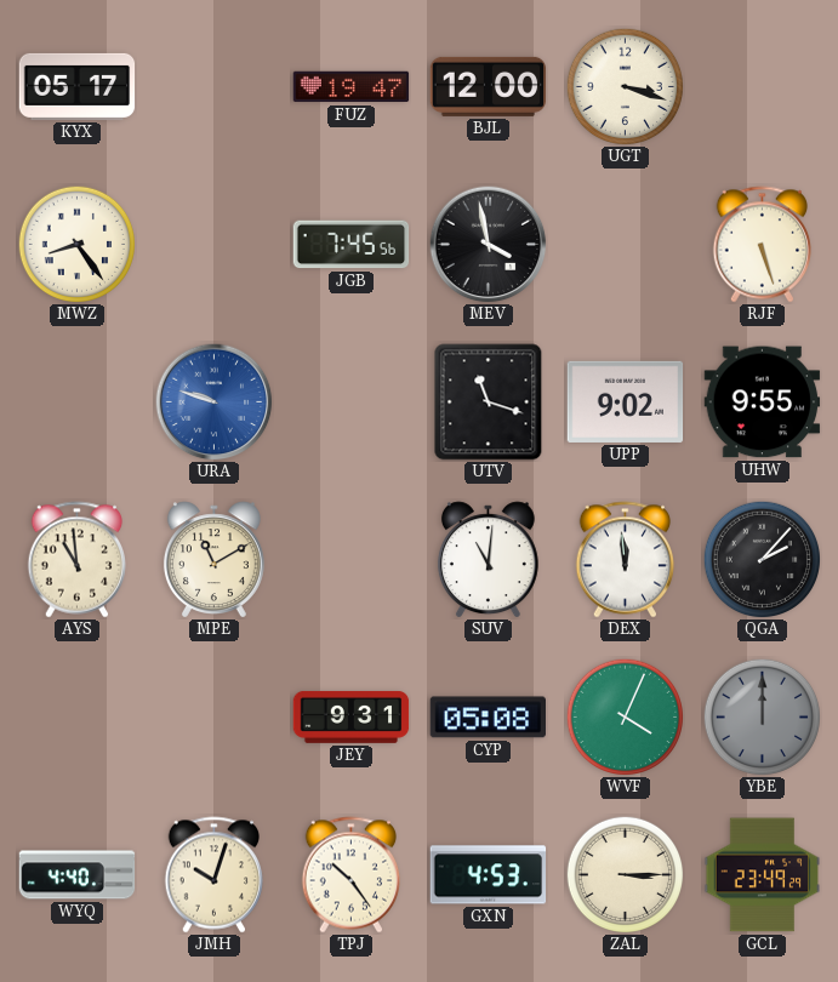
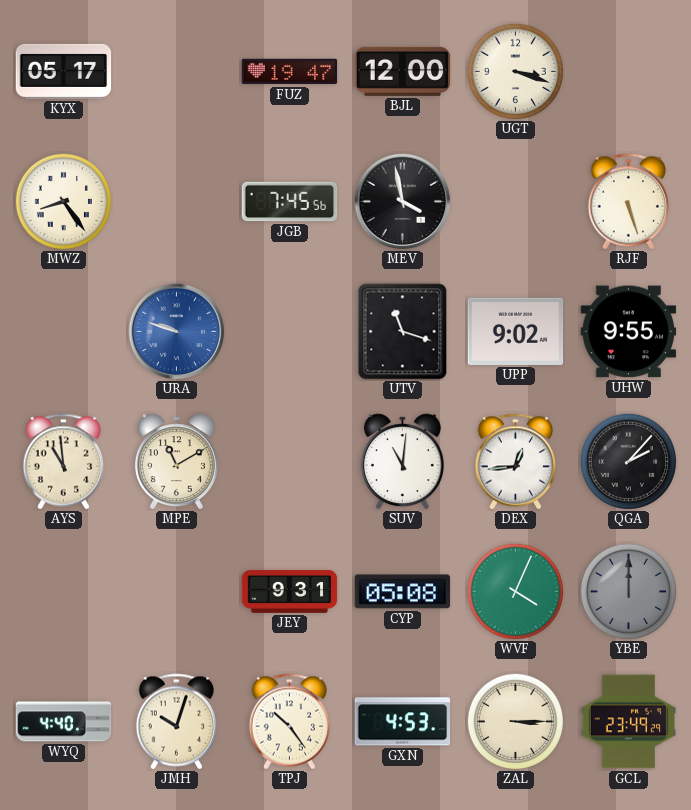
DEX: 11:59 -> 12:44
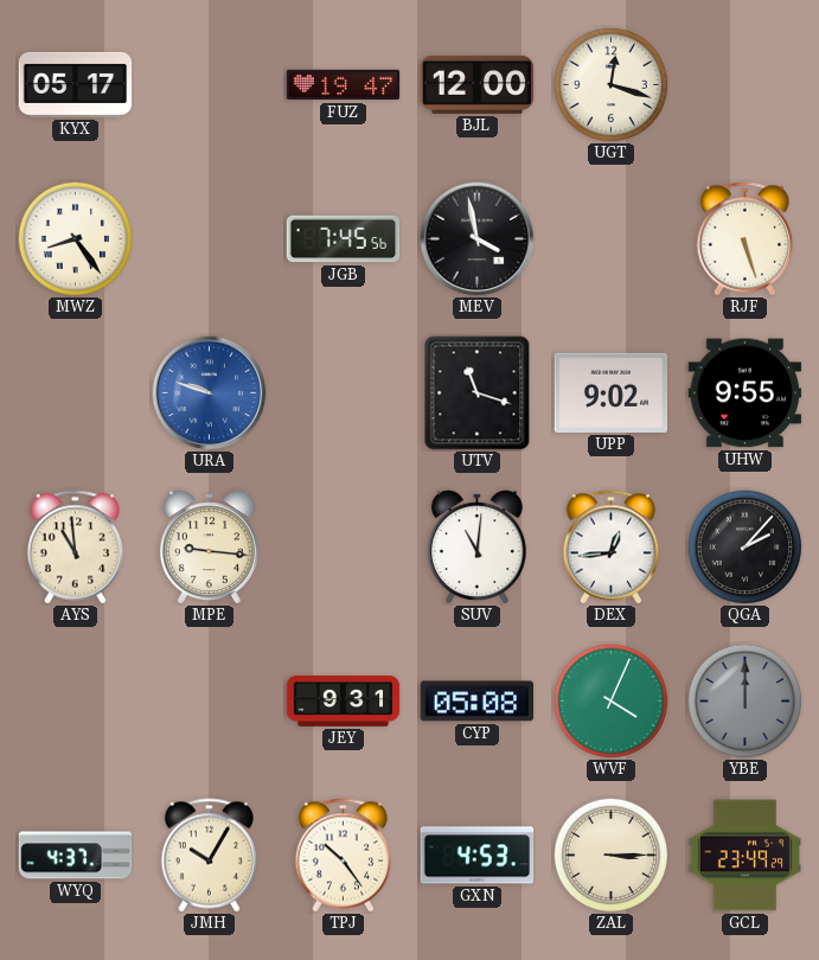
UGT: 3:18 -> 12:18
MPE: 11:10 -> 9:16
WYQ: 4:40 -> 4:37
JMH: 10:03 -> 10:05
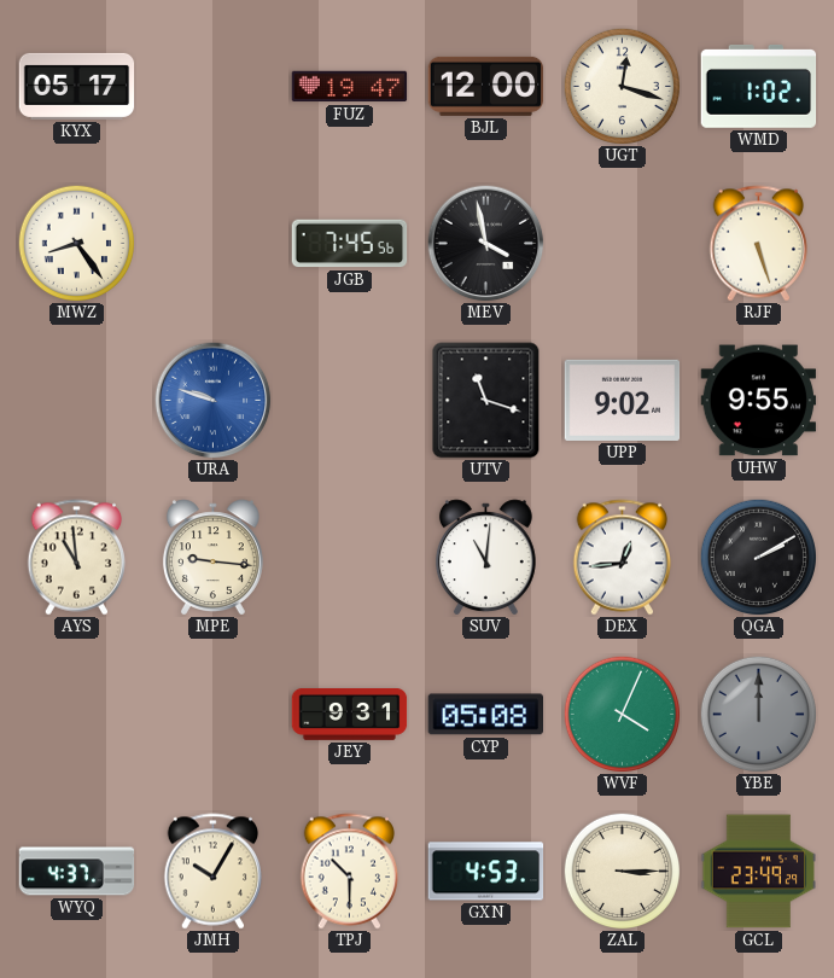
WMD: none -> 1:02
QGA: 2:07 -> 2:10
TPJ: 10:24 -> 10:30
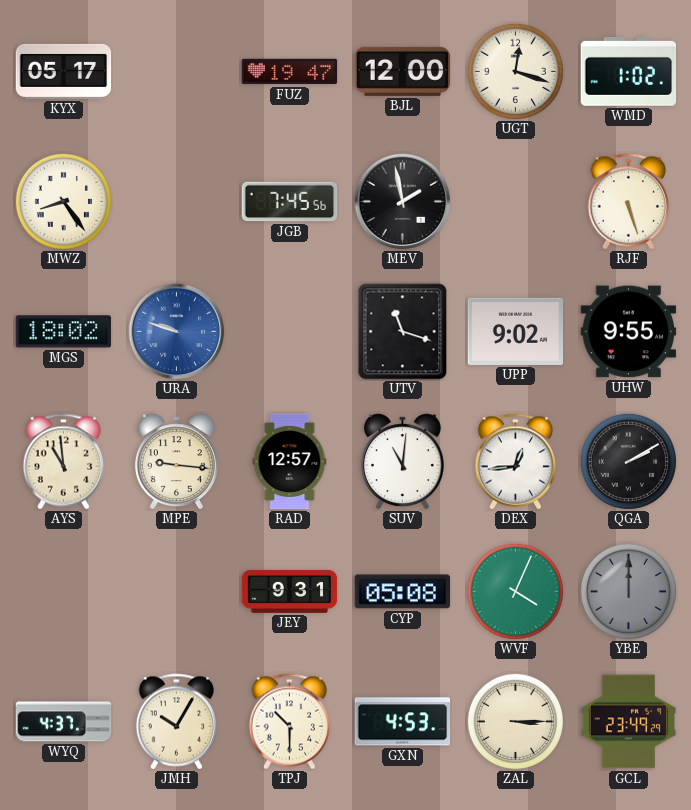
MEV: 3:58 -> 1:58
MGS: none -> 18:02
RAD: none -> 12:57
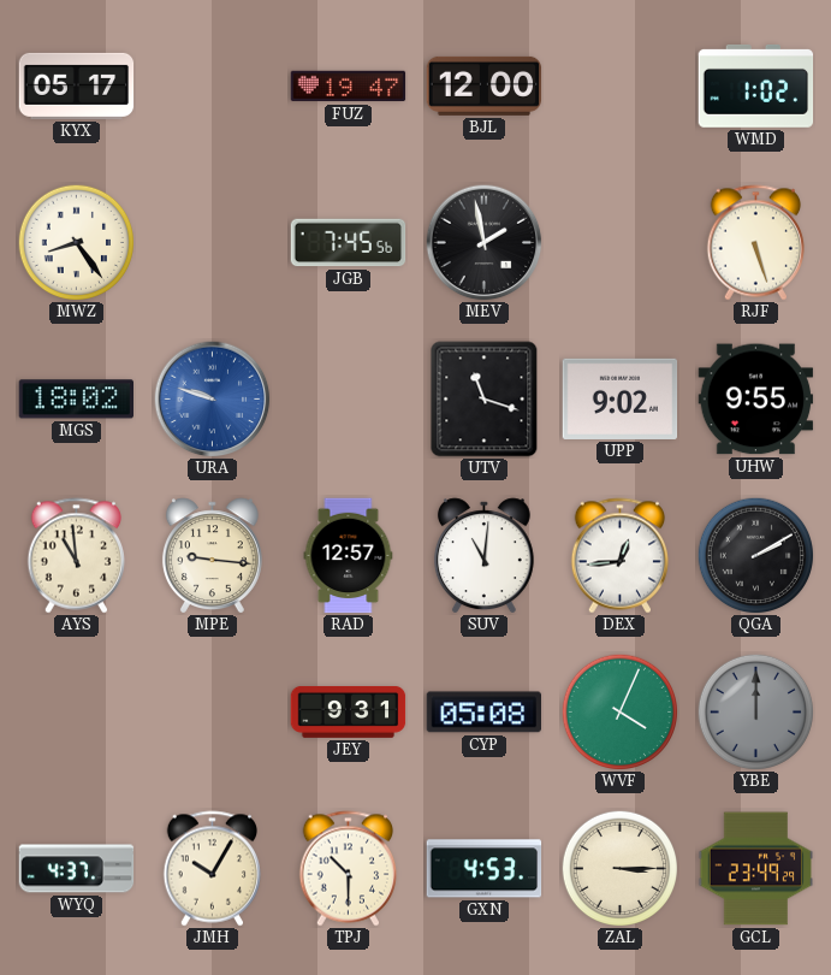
UGT: 12:18 -> none
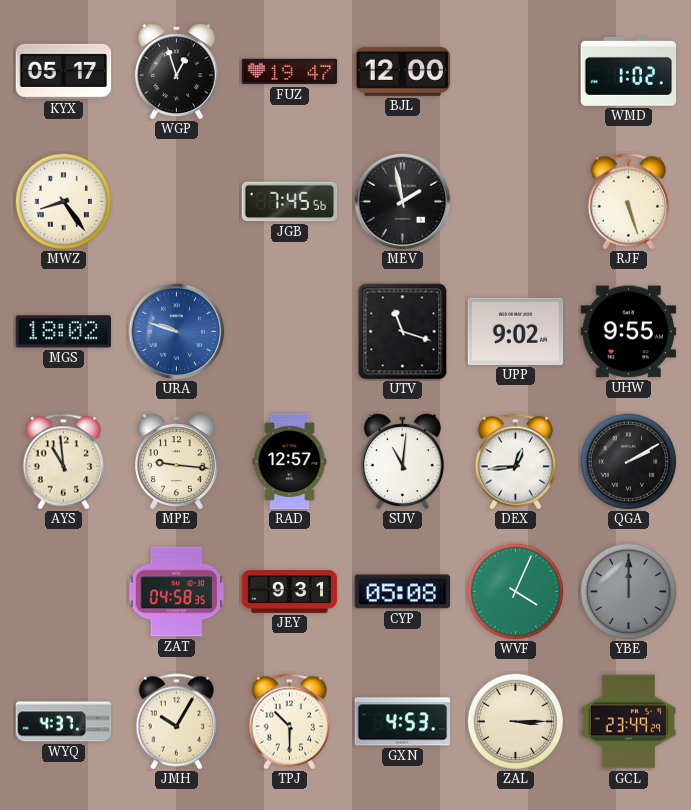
WGP: none -> 12:57
ZAT: none -> 04:58
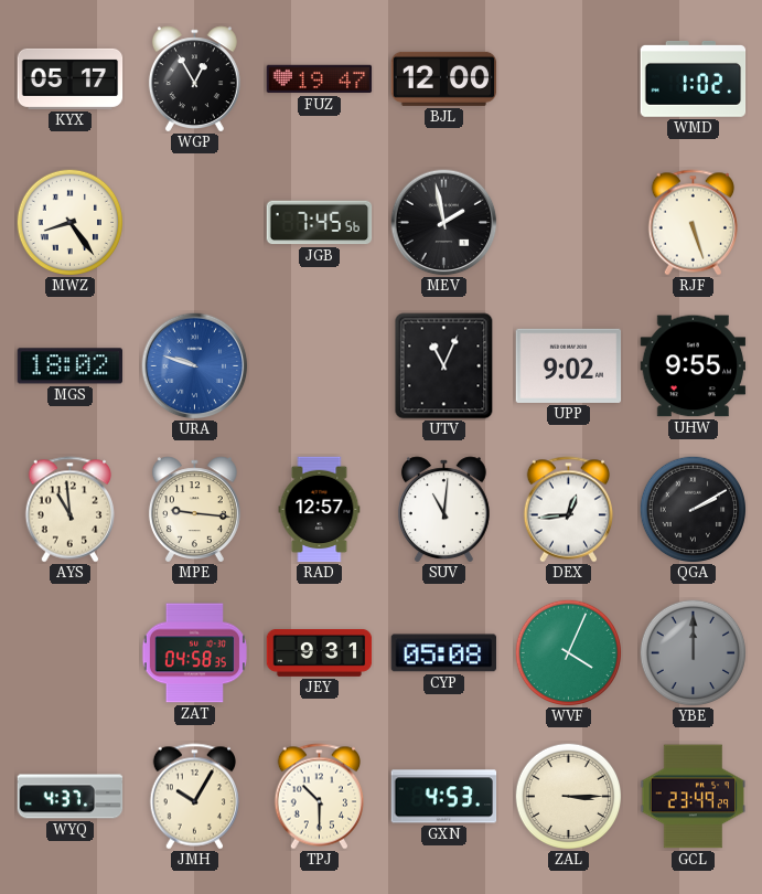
WGP: 12:57 -> 12:55
UTV: 11:18 -> 11:04
